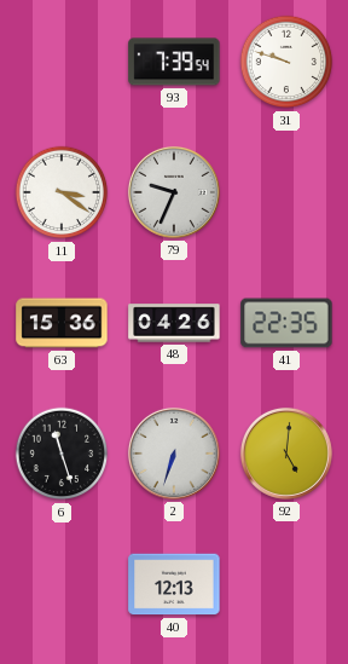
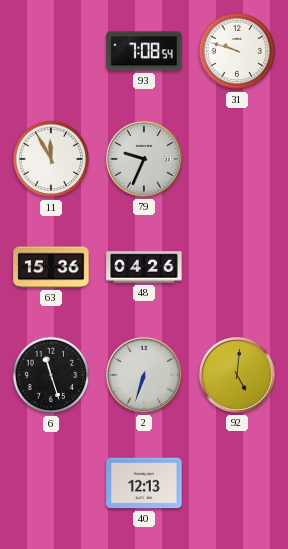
93: 7:39 -> 7:08
11: 3:21 -> 11:55
41: 22:35 -> none
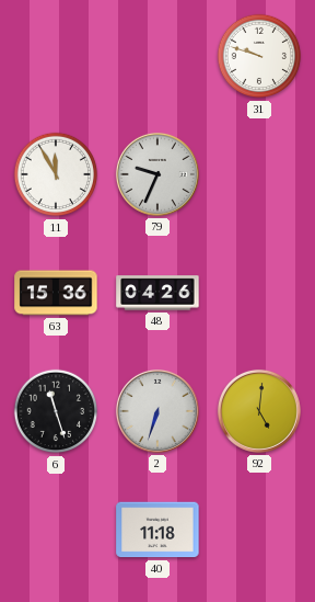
93: 7:08 -> none
40: 12:13 -> 11:18
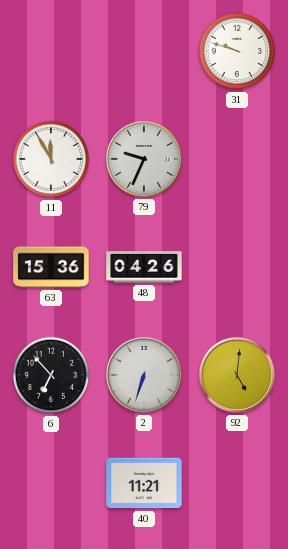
6: 11:27 -> 6:53
40: 11:18 -> 11:21
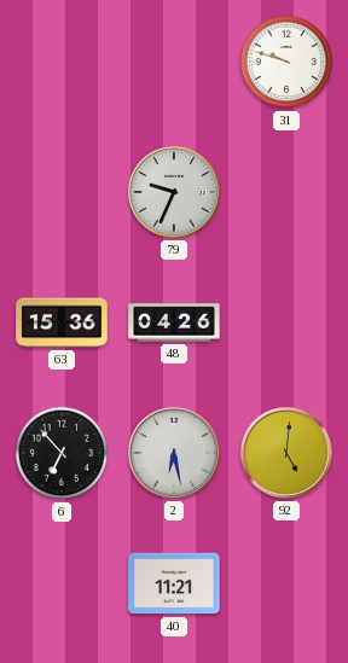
11: 11:55 -> none
2: 6:33 -> 6:28
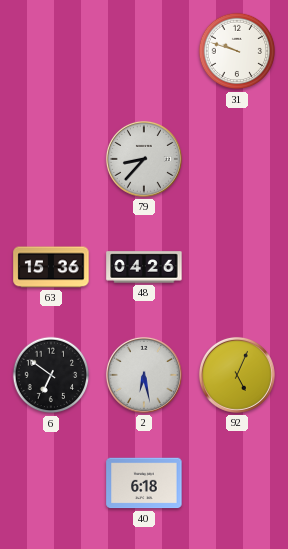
79: 9:34 -> 8:37
6: 6:53 -> 6:51
92: 5:01 -> 5:04
40: 11:21 -> 6:18
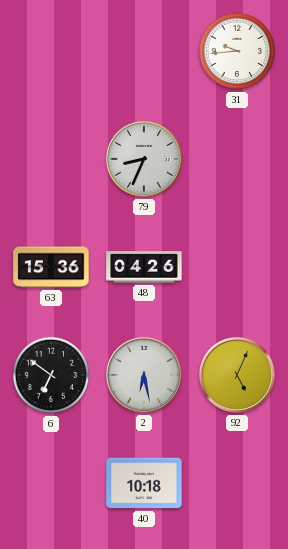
31: 9:48 -> 9:44
79: 8:37 -> 8:34
40: 6:18 -> 10:18
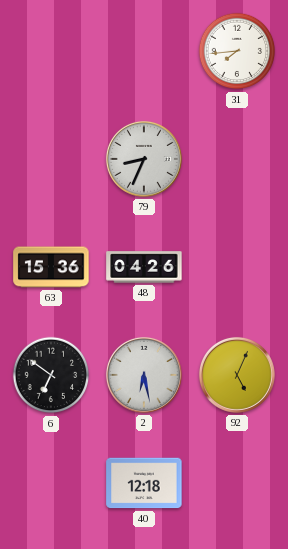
31: 9:44 -> 7:44
40: 10:18 -> 12:18
